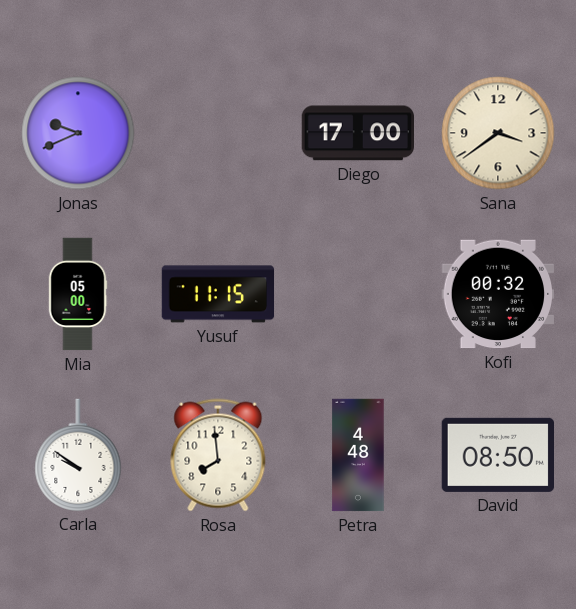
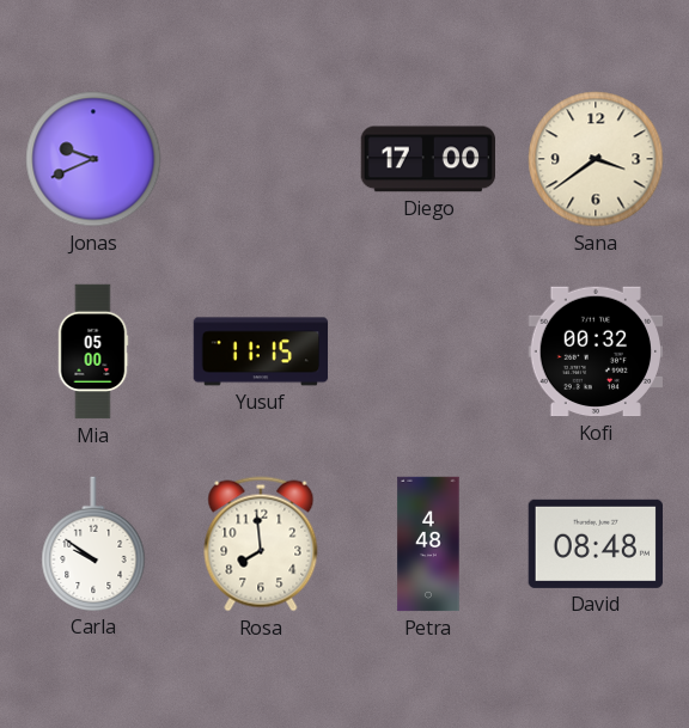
David: 08:50 -> 08:48
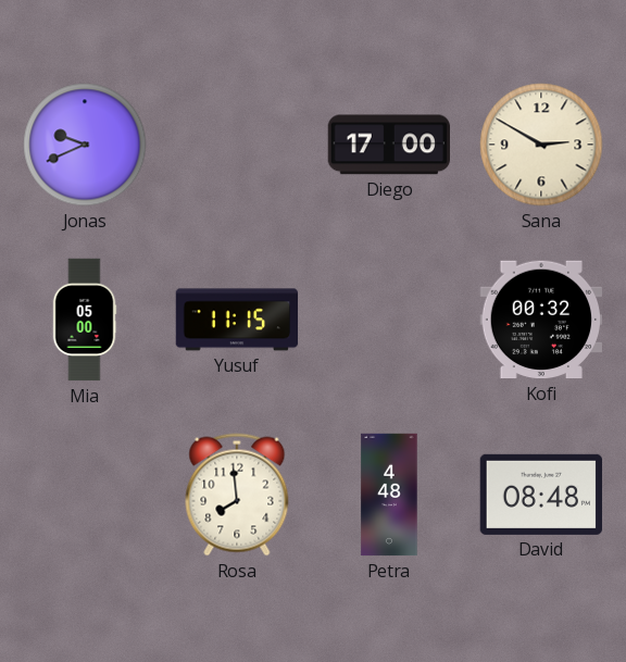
Sana: 3:39 -> 2:50
Carla: 9:51 -> none
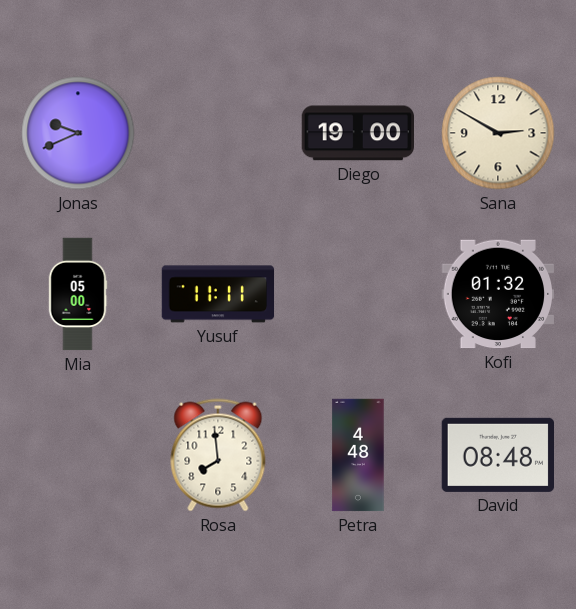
Diego: 17:00 -> 19:00
Yusuf: 11:15 -> 11:11
Kofi: 00:32 -> 01:32
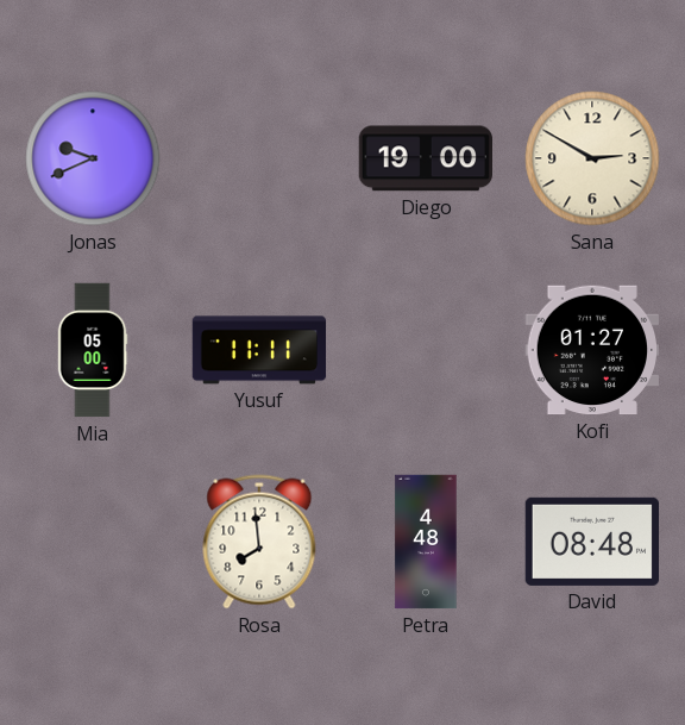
Kofi: 01:32 -> 01:27
